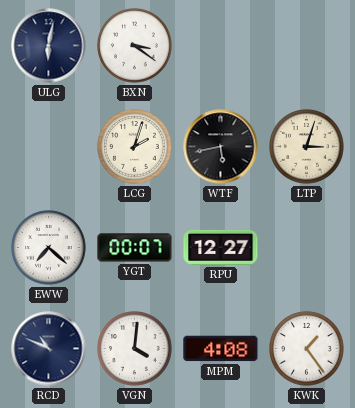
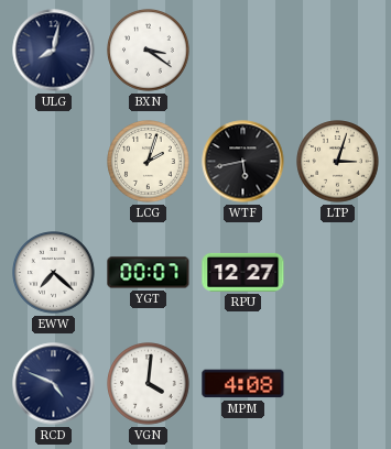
ULG: 6:02 -> 8:02
RCD: 10:49 -> 4:49
KWK: 1:24 -> none
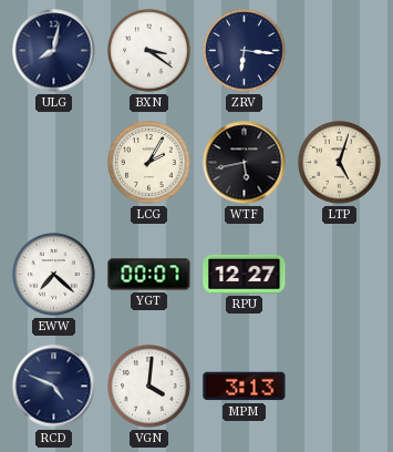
ZRV: none -> 6:16
LCG: 2:03 -> 2:05
LTP: 3:03 -> 5:03
MPM: 4:08 -> 3:13
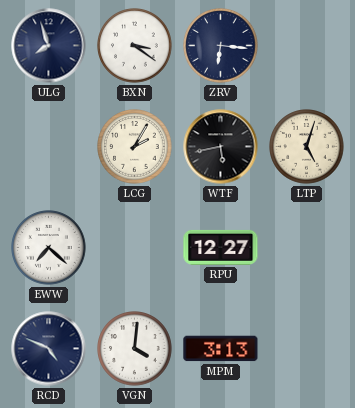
ULG: 8:02 -> 7:57
YGT: 00:07 -> none
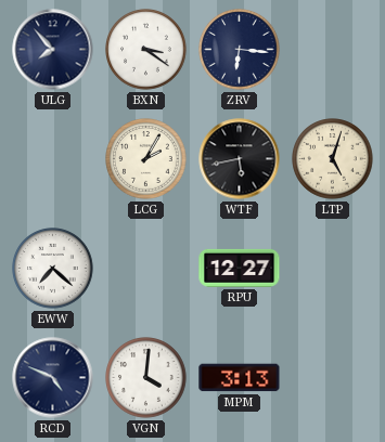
ULG: 7:57 -> 7:53
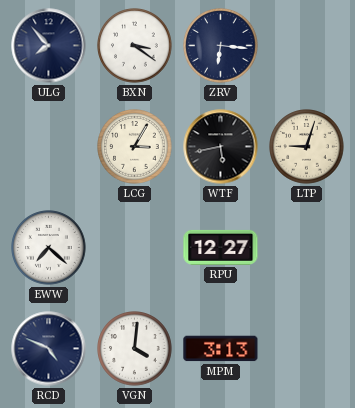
LCG: 2:05 -> 3:05
LTP: 5:03 -> 9:03
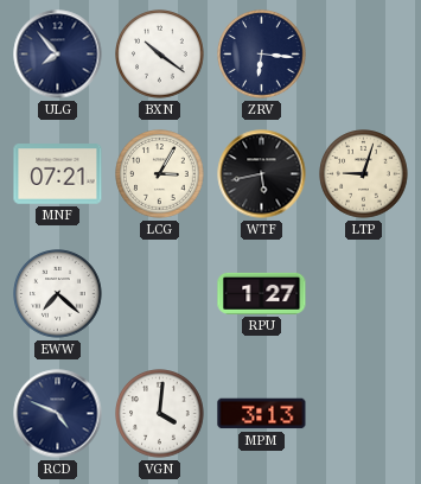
BXN: 3:21 -> 10:21
MNF: none -> 07:21
RPU: 12:27 -> 1:27
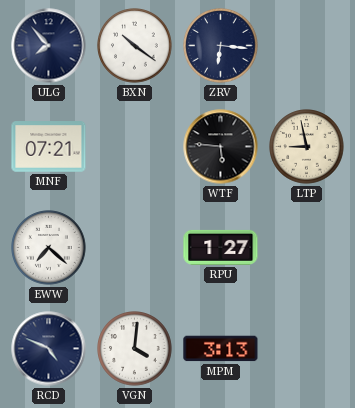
LCG: 3:05 -> none
WTF: 5:43 -> 5:46
LTP: 9:03 -> 8:58
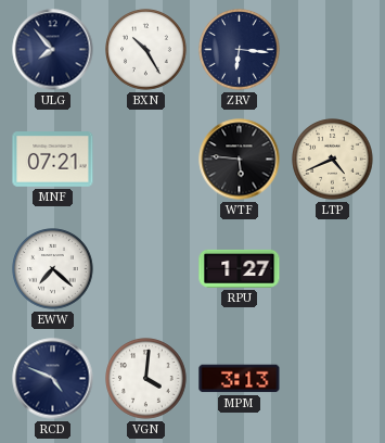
BXN: 10:21 -> 10:25
LTP: 8:58 -> 4:41
